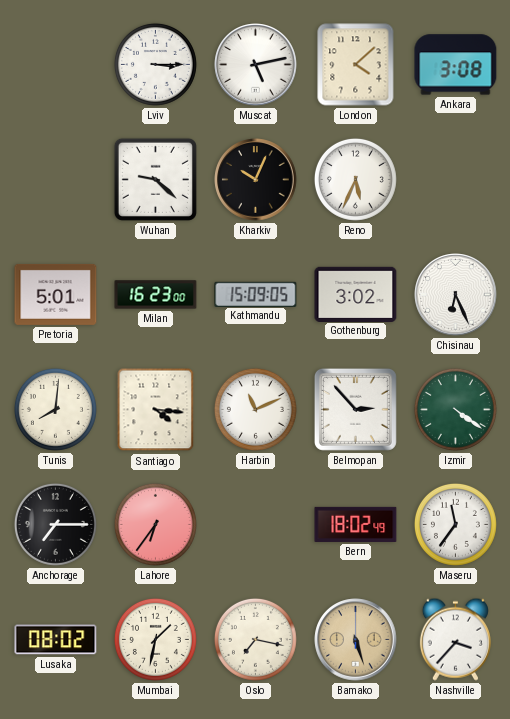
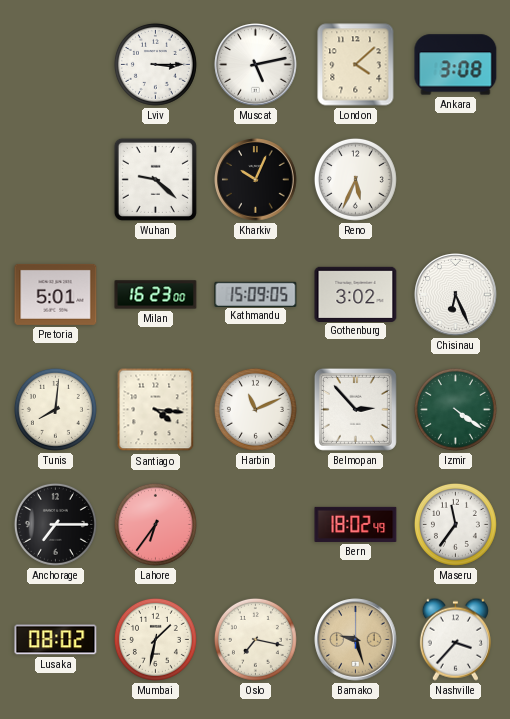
Bamako: 5:27 -> 9:27
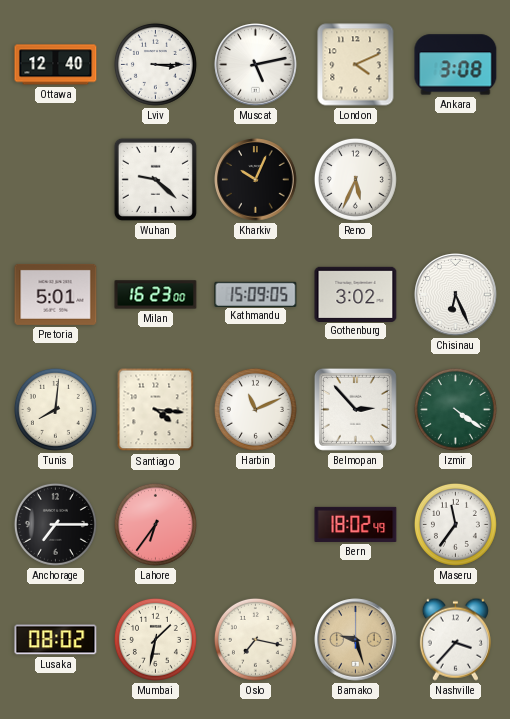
Ottawa: none -> 12:40
London: 4:08 -> 4:11
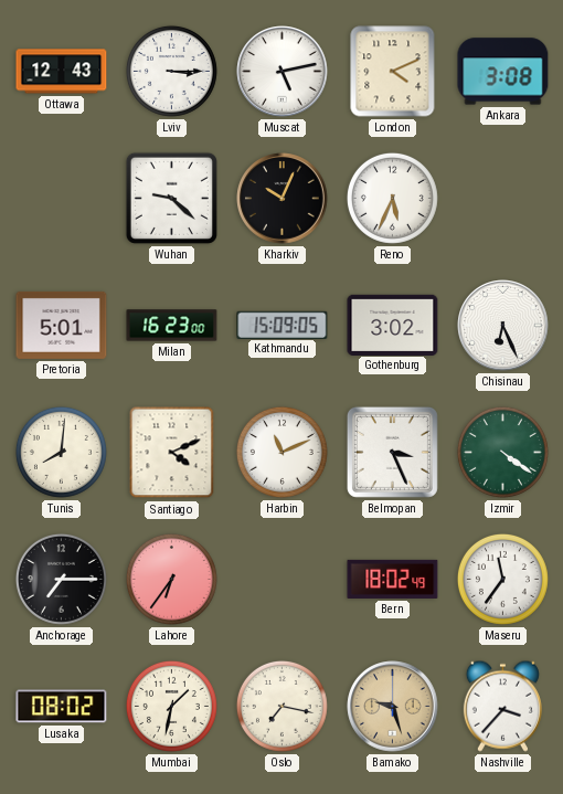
Ottawa: 12:40 -> 12:43
Santiago: 4:16 -> 4:11
Belmopan: 2:53 -> 3:26
